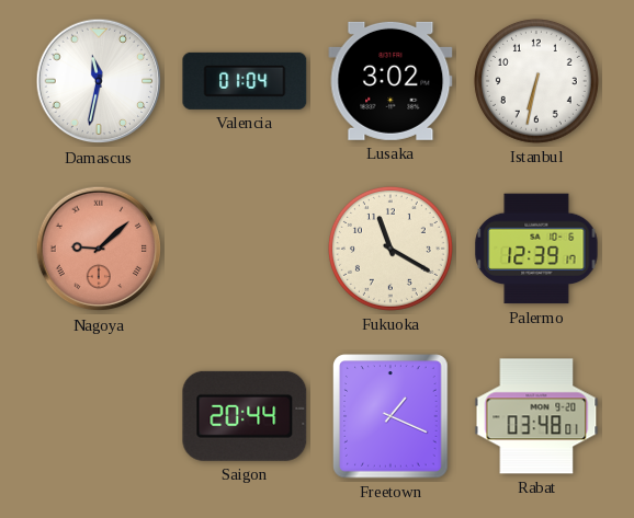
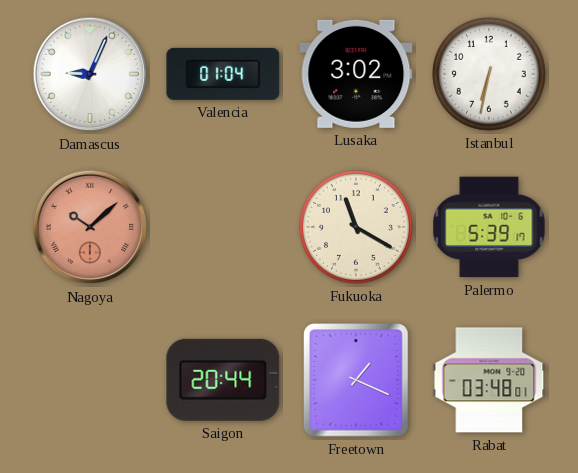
Damascus: 11:32 -> 9:04
Nagoya: 9:08 -> 10:08
Palermo: 12:39 -> 5:39
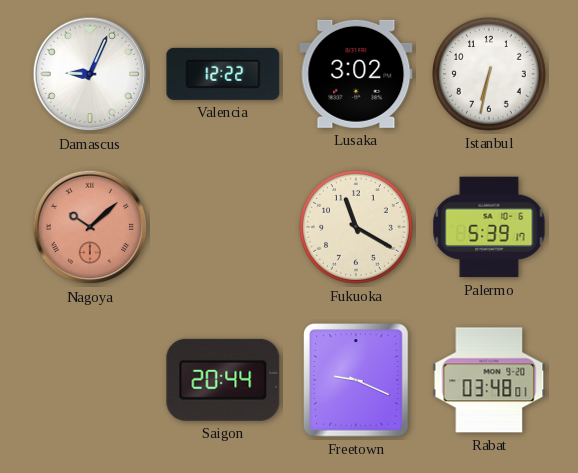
Valencia: 01:04 -> 12:22
Freetown: 1:19 -> 9:19
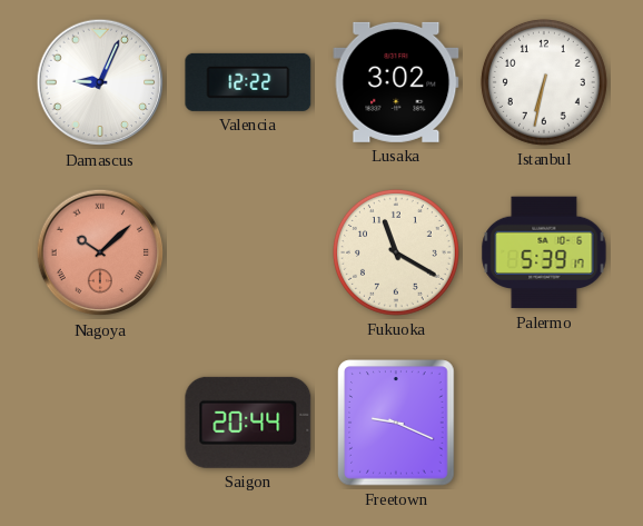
Rabat: 03:48 -> none
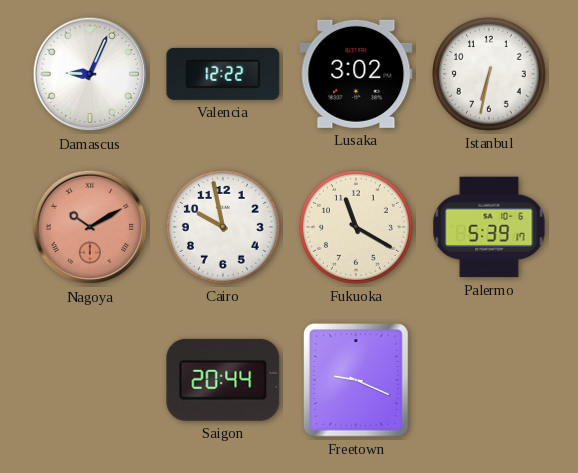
Nagoya: 10:08 -> 10:10
Cairo: none -> 9:58
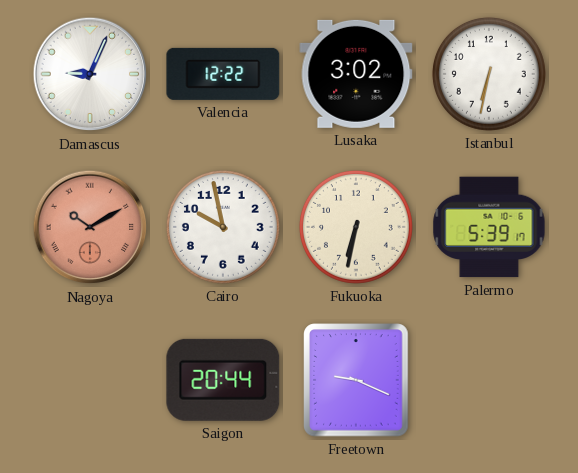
Fukuoka: 11:20 -> 6:32
